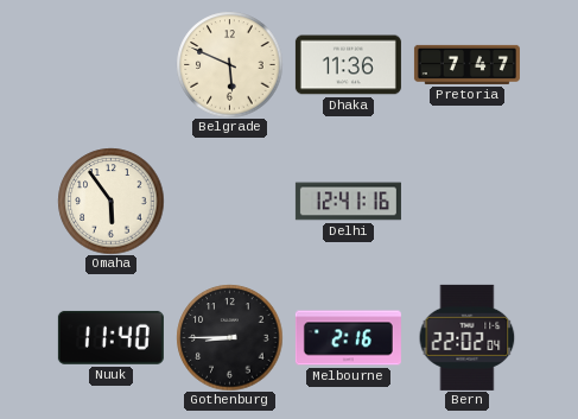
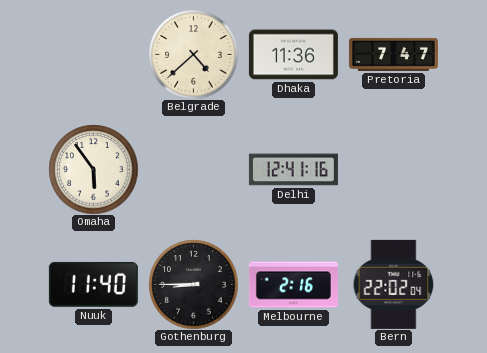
Belgrade: 5:49 -> 4:38
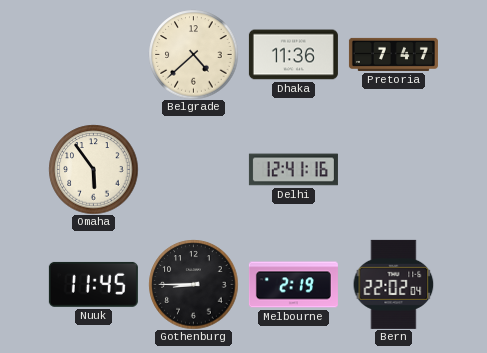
Nuuk: 11:40 -> 11:45
Melbourne: 2:16 -> 2:19
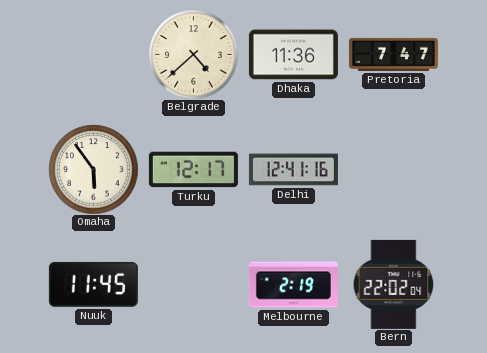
Turku: none -> 12:17
Gothenburg: 8:45 -> none
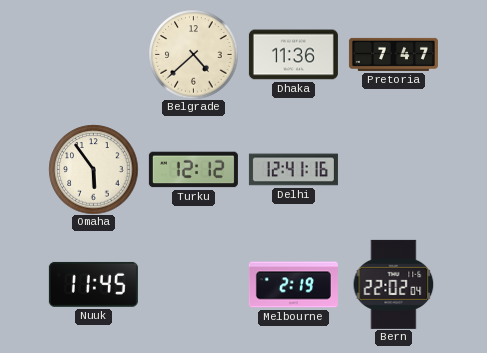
Turku: 12:17 -> 12:12
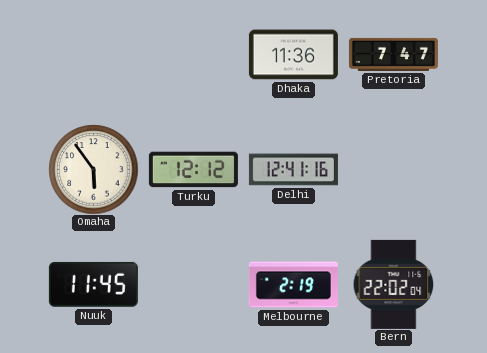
Belgrade: 4:38 -> none
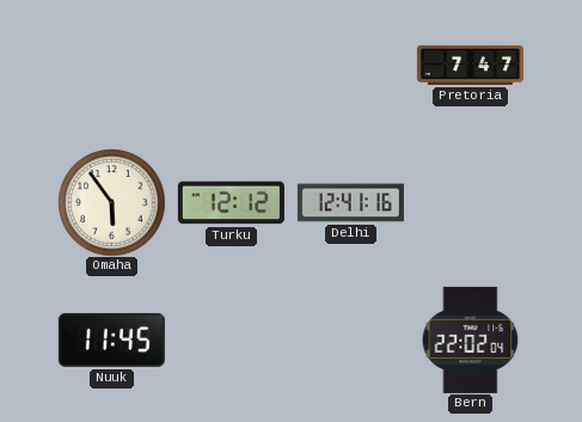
Dhaka: 11:36 -> none
Melbourne: 2:19 -> none
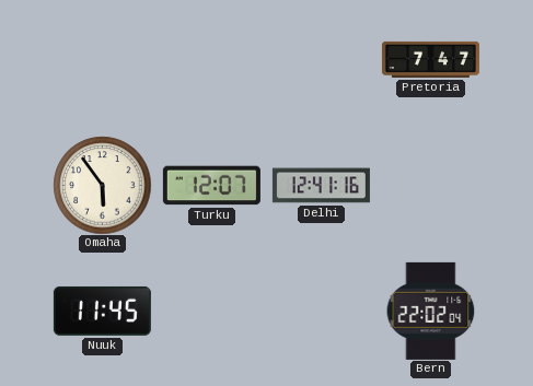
Turku: 12:12 -> 12:07
